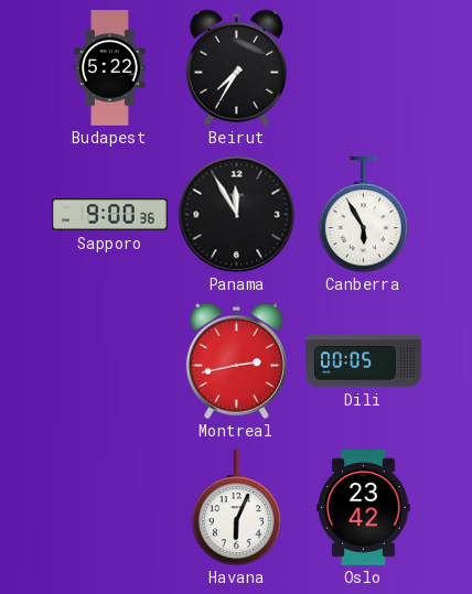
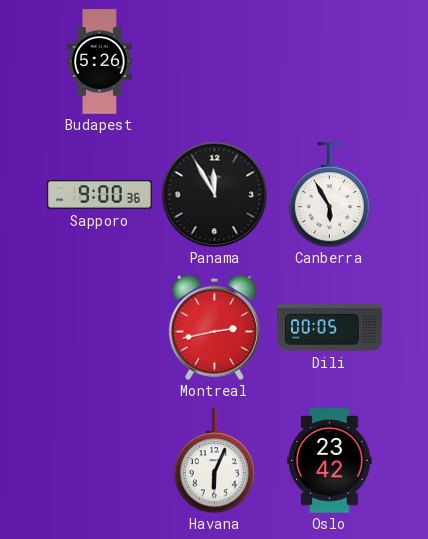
Budapest: 5:22 -> 5:26
Beirut: 7:35 -> none
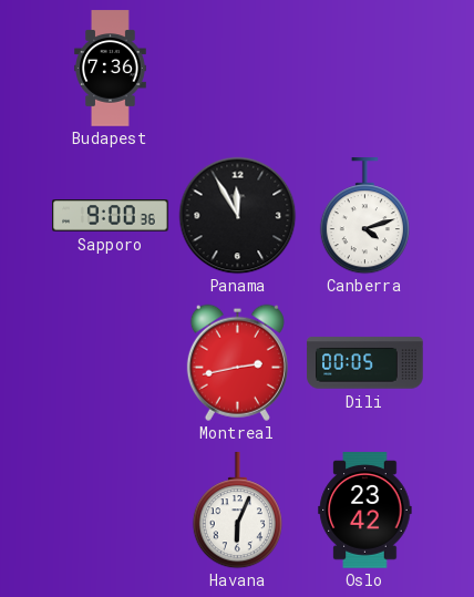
Budapest: 5:26 -> 7:36
Canberra: 5:55 -> 4:12
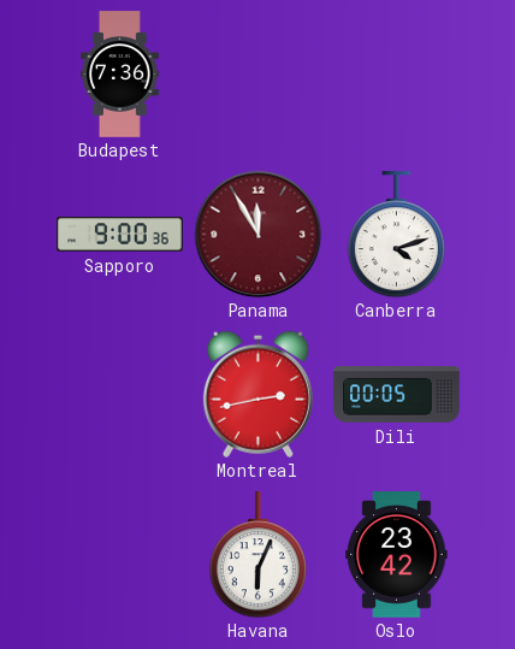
Panama dial: black -> burgundy
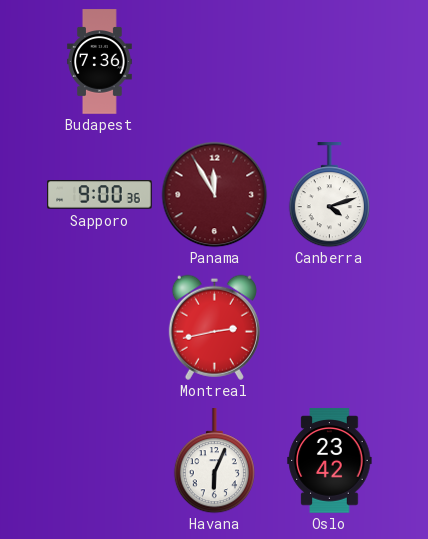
Dili: 00:05 -> none
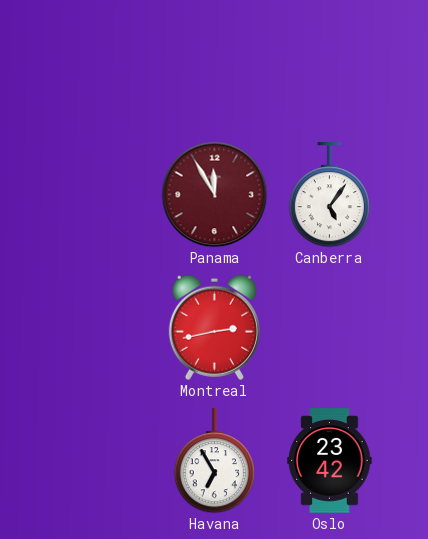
Budapest: 7:36 -> none
Sapporo: 9:00 -> none
Canberra: 4:12 -> 5:06
Havana: 6:04 -> 6:55
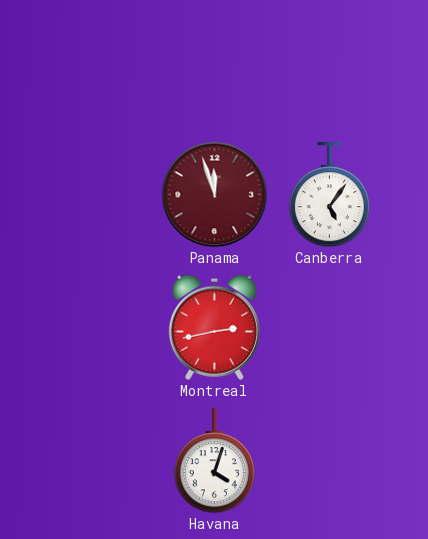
Panama: 11:55 -> 11:57
Havana: 6:55 -> 4:03
Oslo: 23:42 -> none
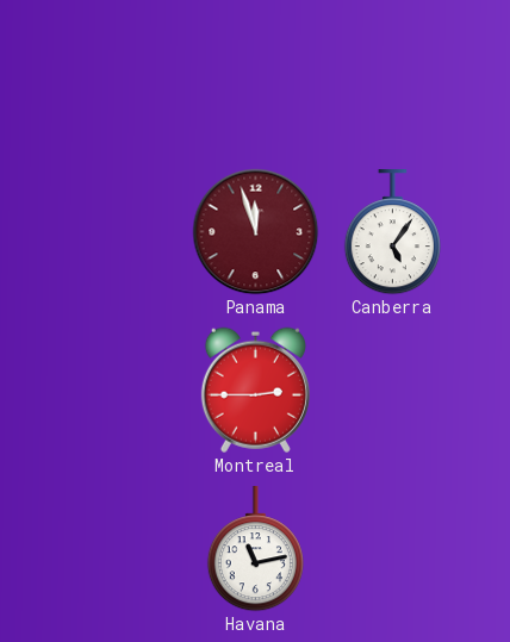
Montreal: 2:43 -> 2:45
Havana: 4:03 -> 11:13
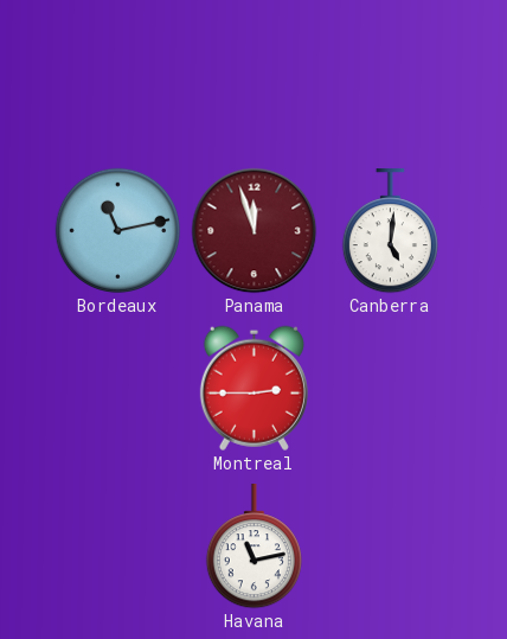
Bordeaux: none -> 11:13
Canberra: 5:06 -> 5:01
